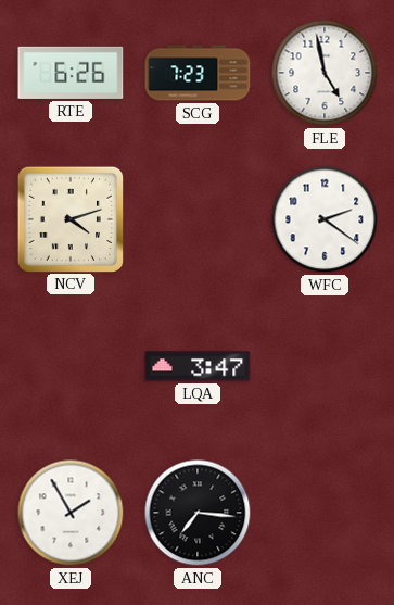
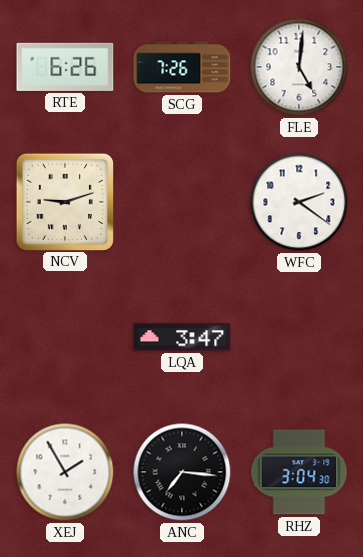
SCG: 7:23 -> 7:26
FLE: 4:58 -> 5:01
NCV: 4:12 -> 9:12
RHZ: none -> 3:04
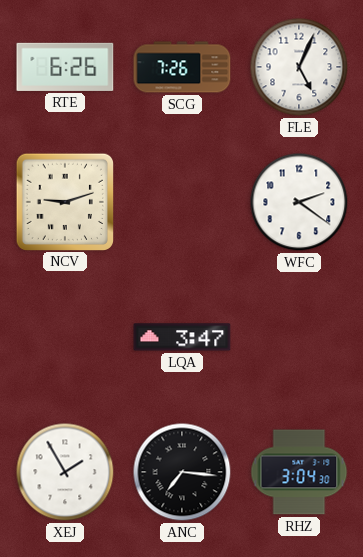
FLE: 5:01 -> 5:04
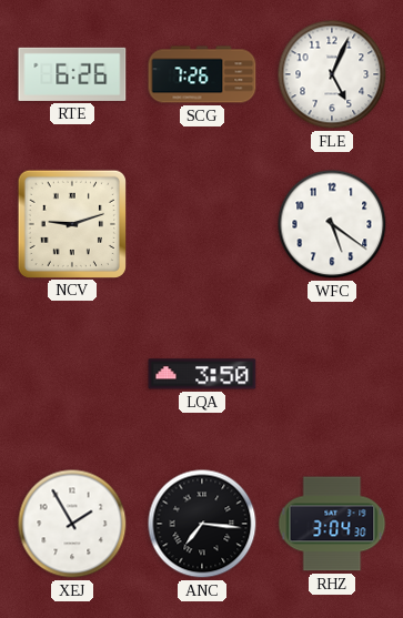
WFC: 2:21 -> 5:21
LQA: 3:47 -> 3:50
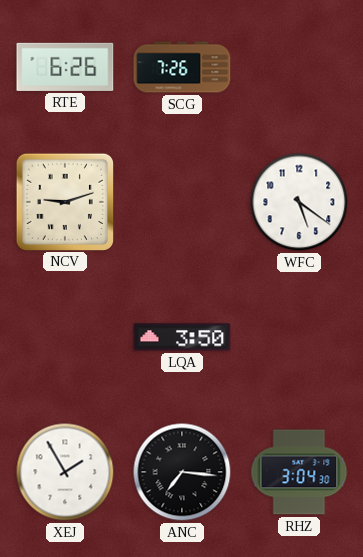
FLE: 5:04 -> none
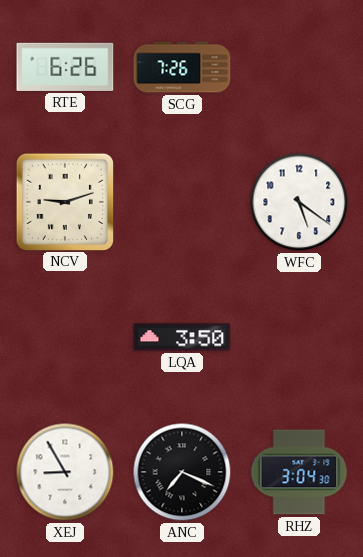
XEJ: 1:55 -> 8:55
ANC: 7:16 -> 7:19
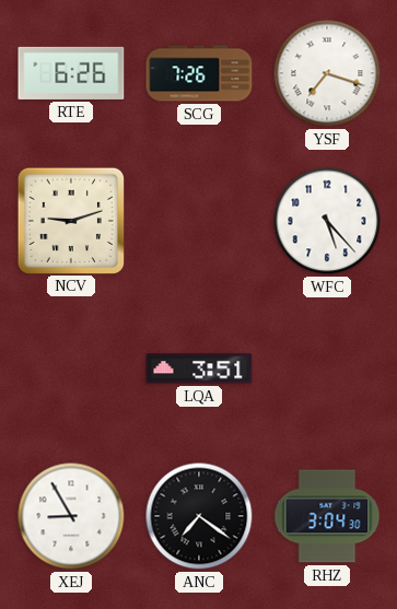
YSF: none -> 7:18
WFC: 5:21 -> 5:23
LQA: 3:50 -> 3:51
ANC: 7:19 -> 7:21
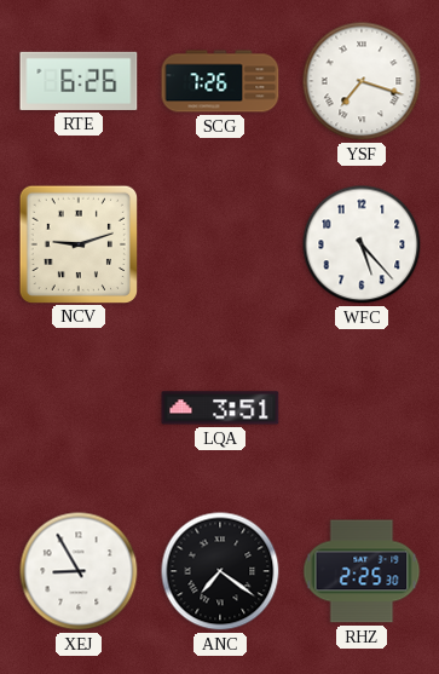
RHZ: 3:04 -> 2:25
